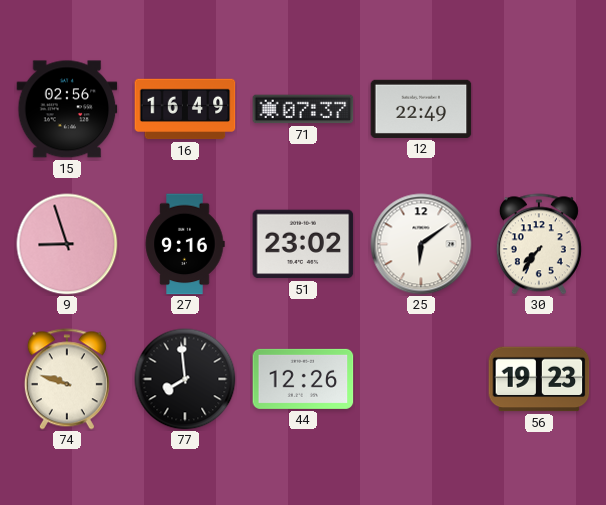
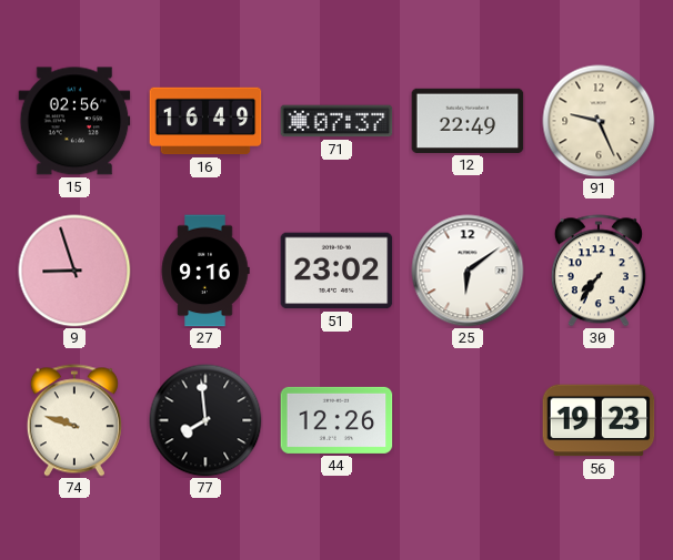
91: none -> 9:26
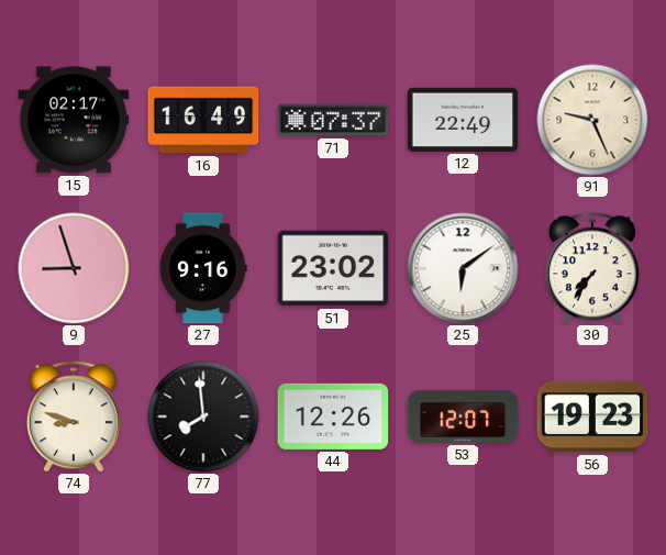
15: 02:56 -> 02:17
74: 9:48 -> 8:48
53: none -> 12:07
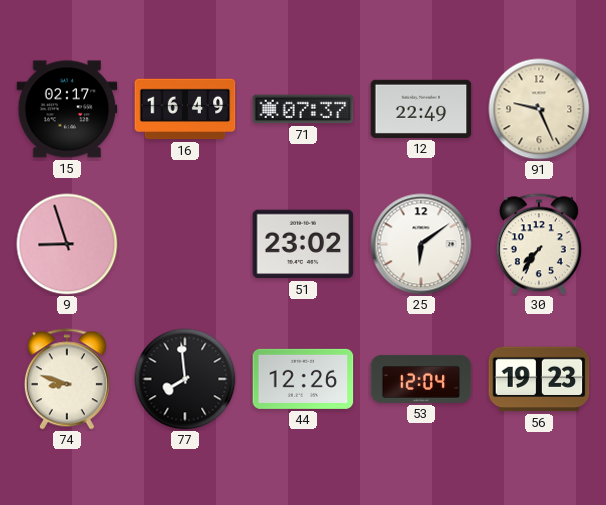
27: 9:16 -> none
53: 12:07 -> 12:04
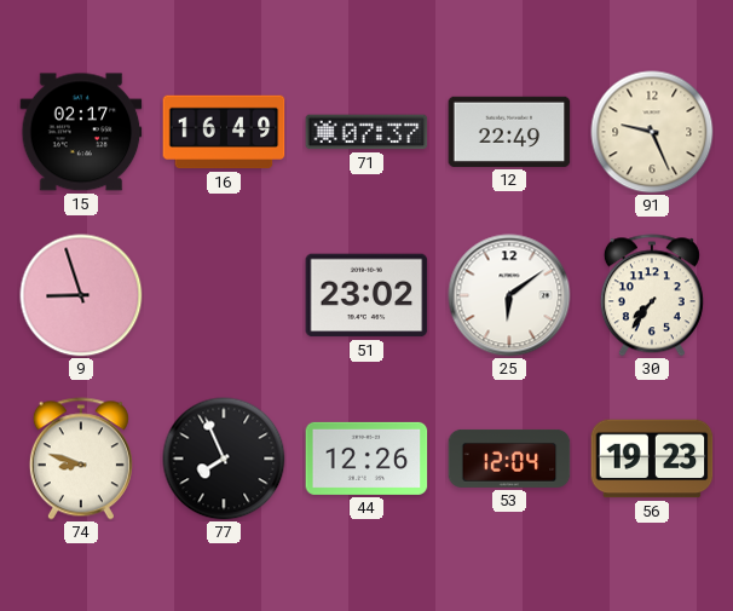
77: 7:59 -> 7:56
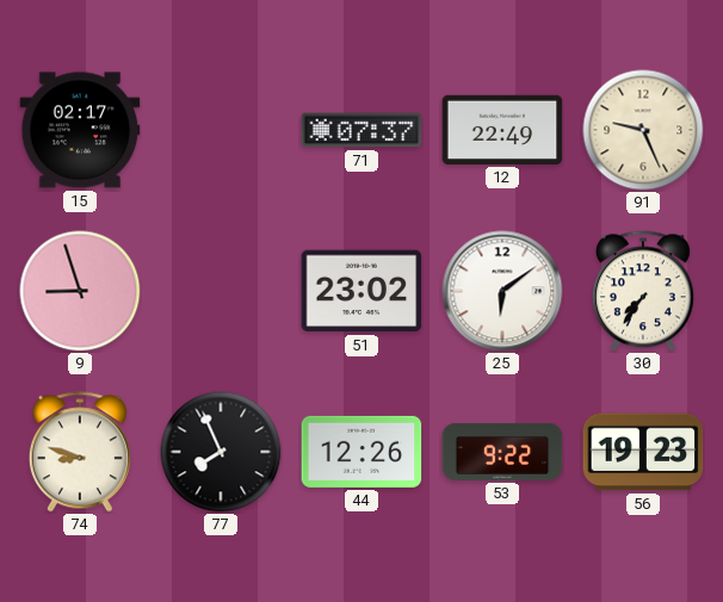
16: 16:49 -> none
53: 12:04 -> 9:22
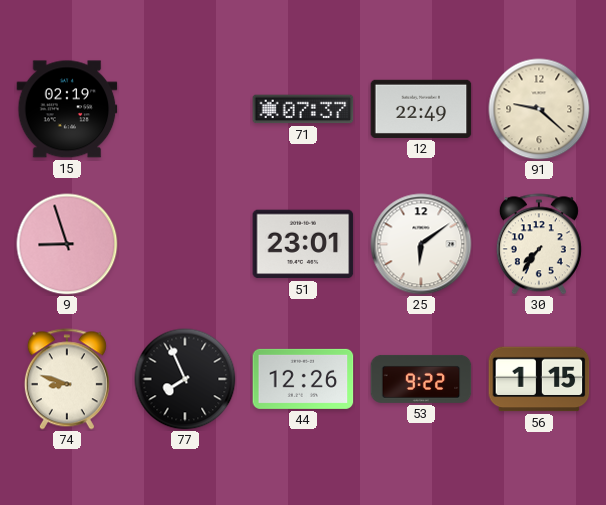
15: 02:17 -> 02:19
91: 9:26 -> 9:22
51: 23:02 -> 23:01
56: 19:23 -> 1:15
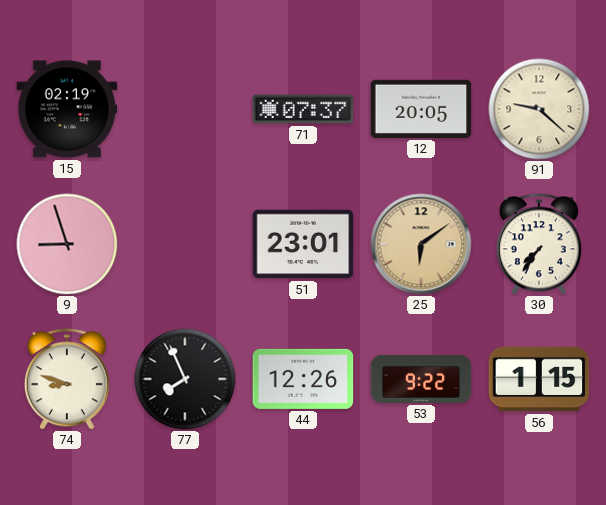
12: 22:49 -> 20:05
25 dial: white -> champagne
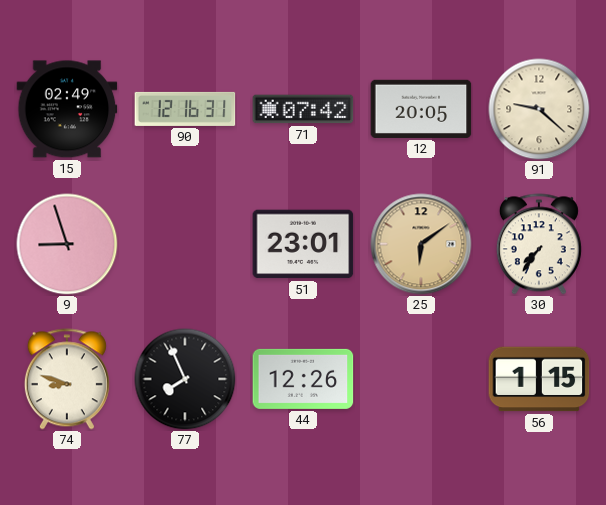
15: 02:19 -> 02:49
90: none -> 12:16
71: 07:37 -> 07:42
53: 9:22 -> none
